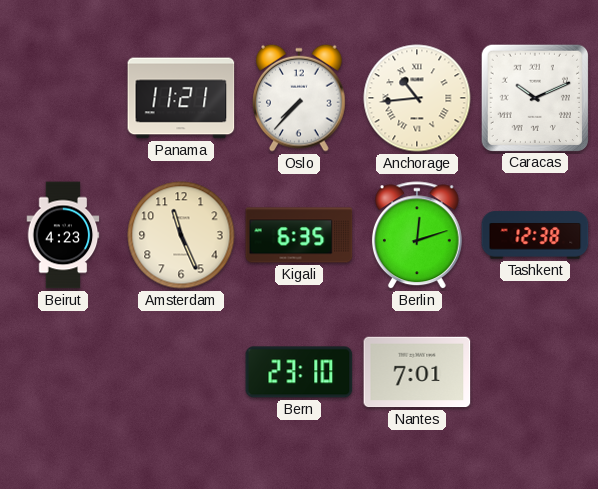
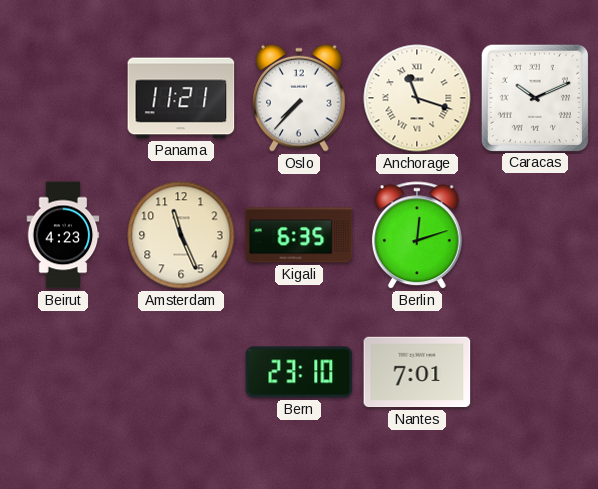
Anchorage: 10:44 -> 11:18
Tashkent: 12:38 -> none
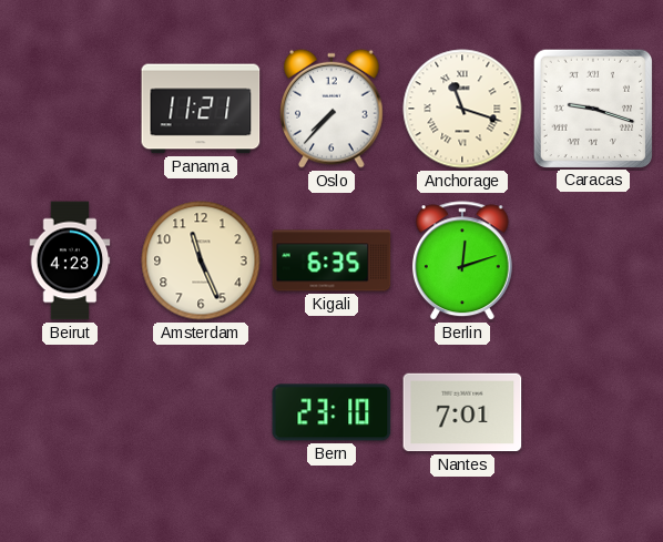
Caracas: 10:11 -> 9:18
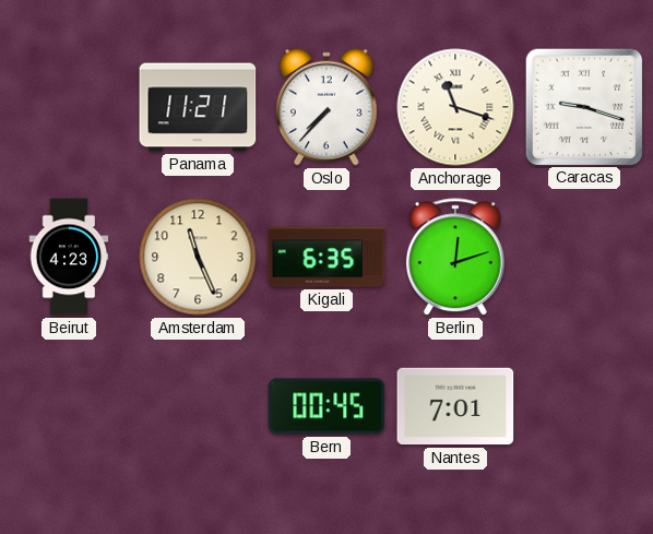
Bern: 23:10 -> 00:45
